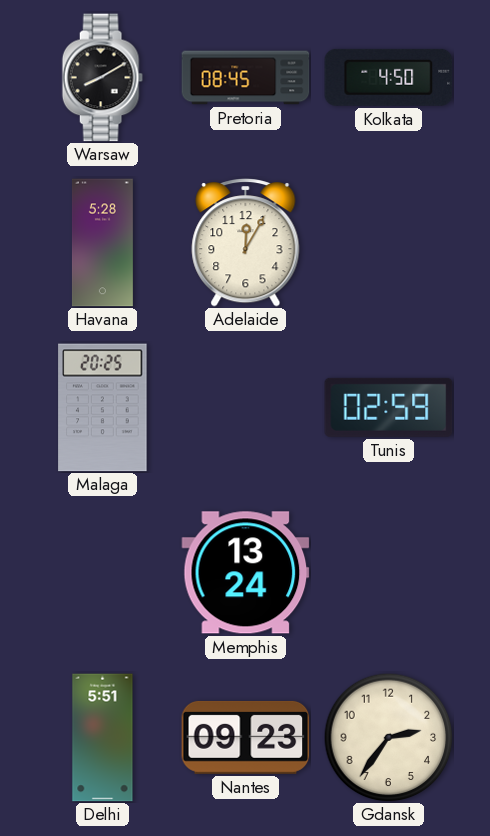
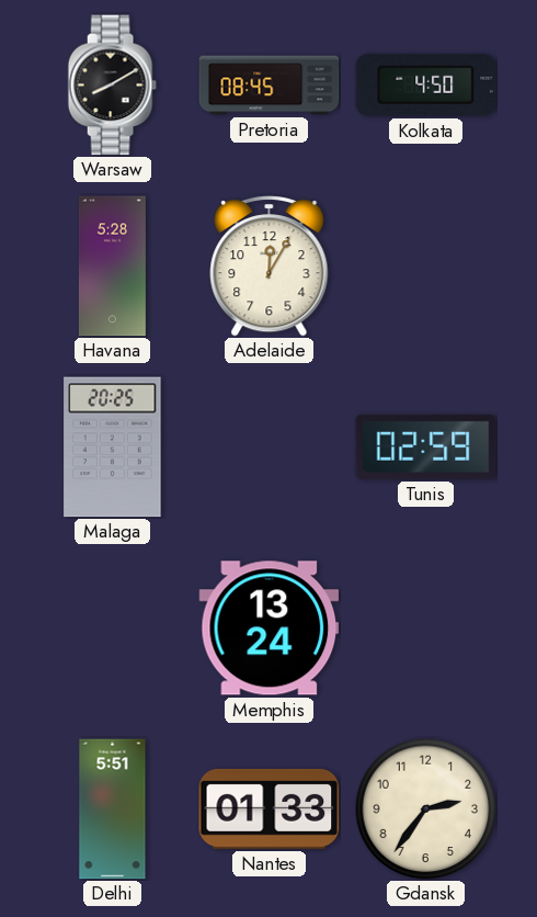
Nantes: 09:23 -> 01:33
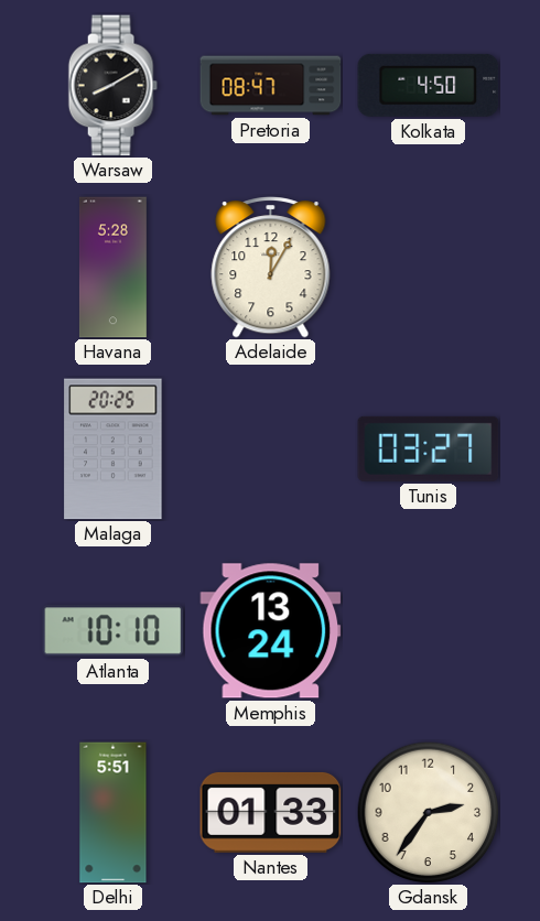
Pretoria: 08:45 -> 08:47
Tunis: 02:59 -> 03:27
Atlanta: none -> 10:10
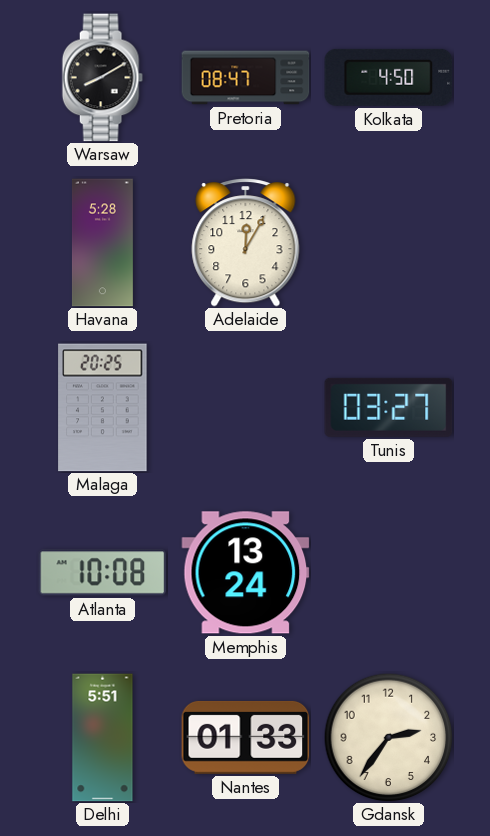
Atlanta: 10:10 -> 10:08
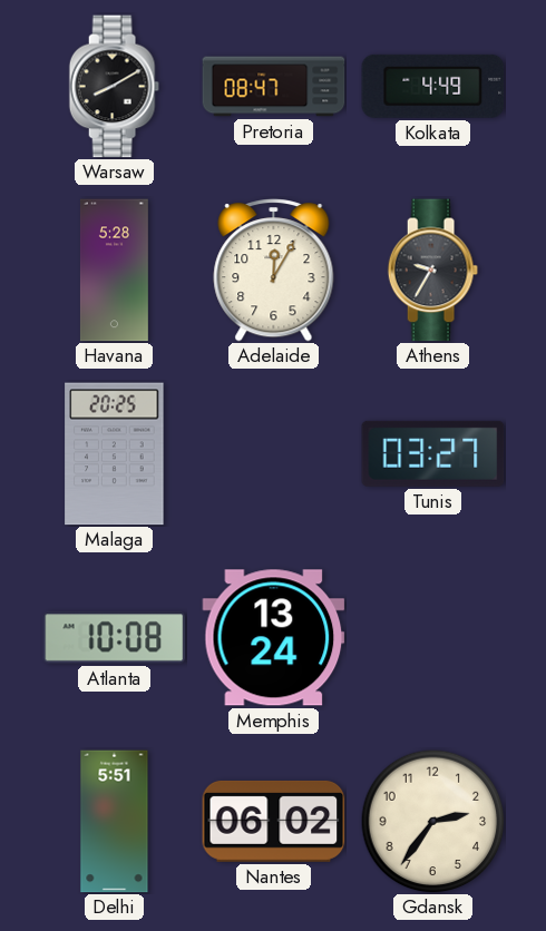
Kolkata: 4:50 -> 4:49
Athens: none -> 9:35
Nantes: 01:33 -> 06:02
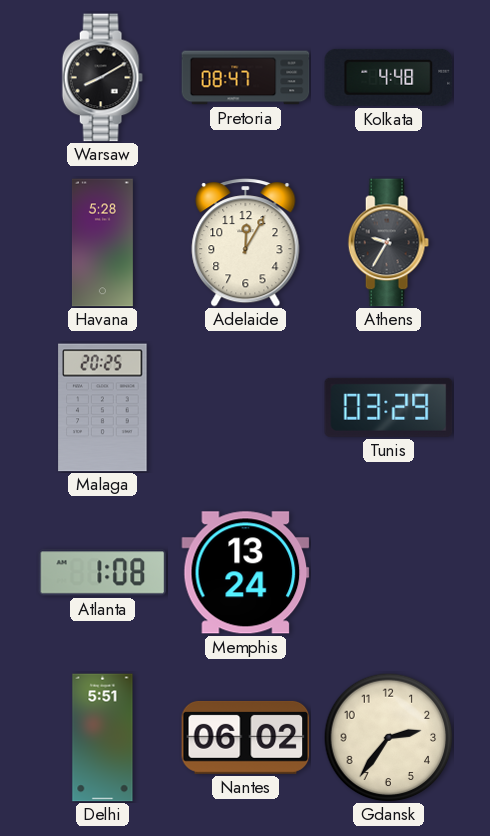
Kolkata: 4:49 -> 4:48
Tunis: 03:27 -> 03:29
Atlanta: 10:08 -> 1:08
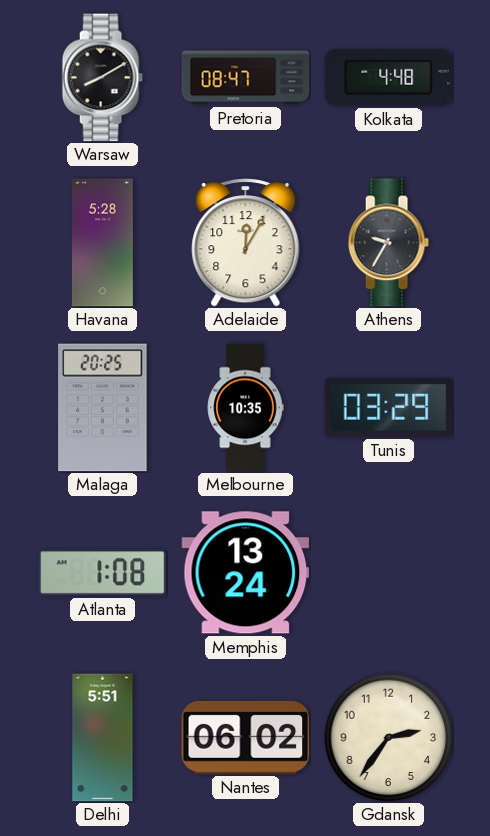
Melbourne: none -> 10:35
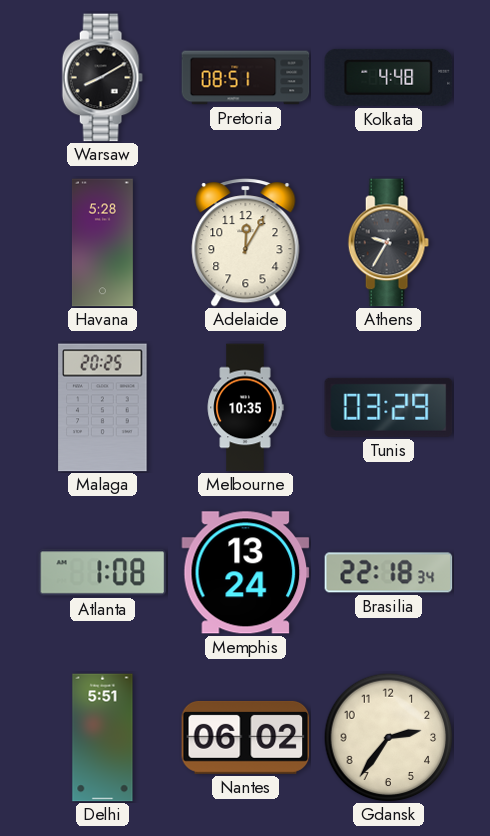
Pretoria: 08:47 -> 08:51
Brasilia: none -> 22:18
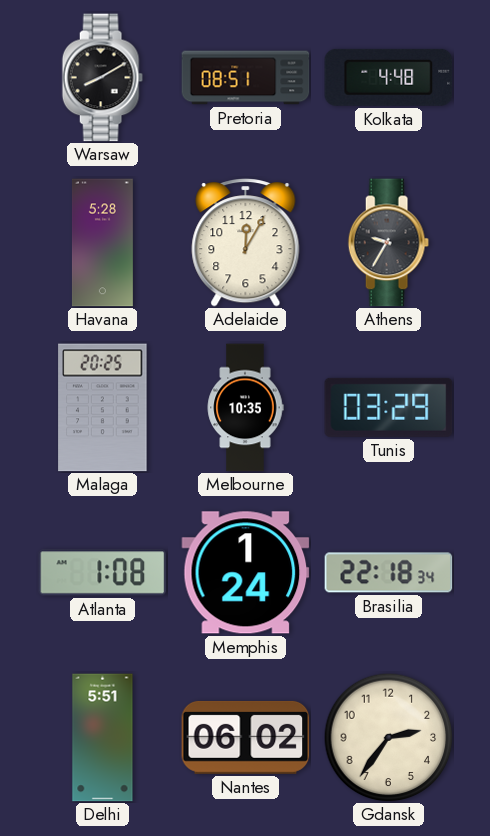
Memphis: 13:24 -> 1:24
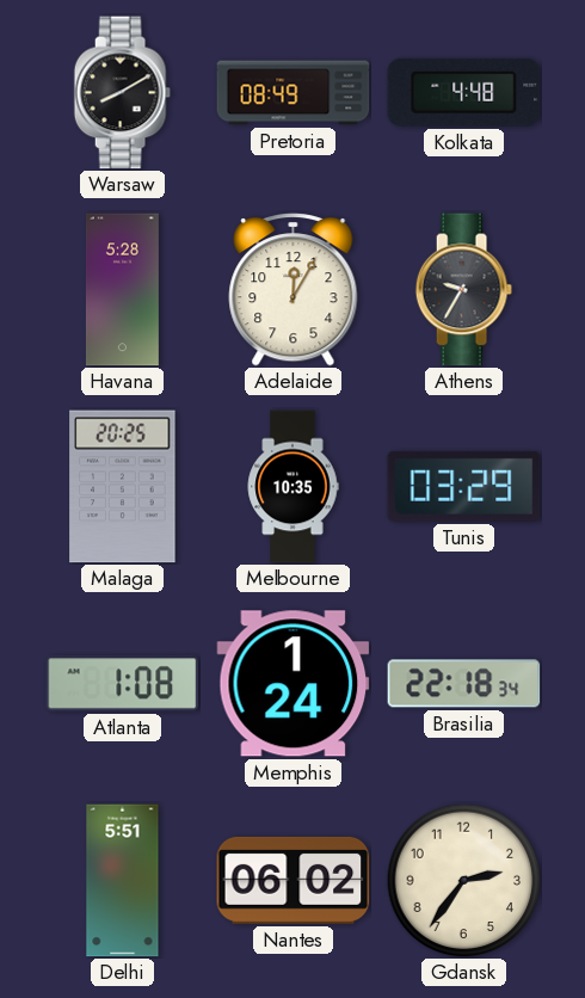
Pretoria: 08:51 -> 08:49
